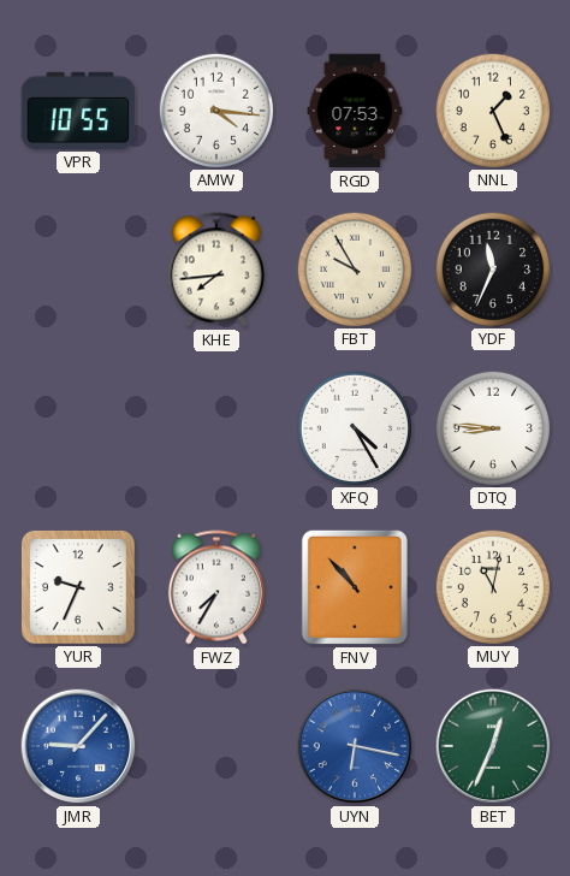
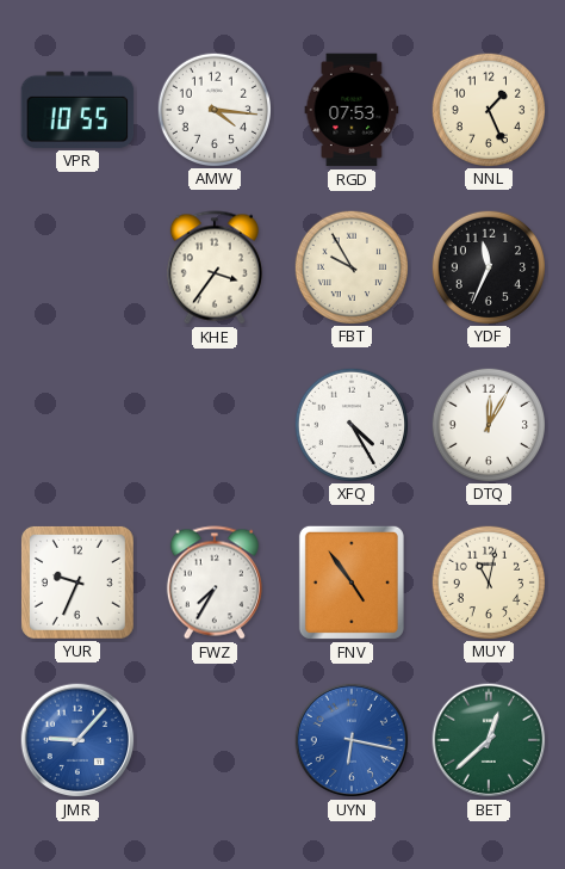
KHE: 7:44 -> 3:36
DTQ: 8:46 -> 12:05
FNV: 10:53 -> 4:54
BET: 12:34 -> 12:38
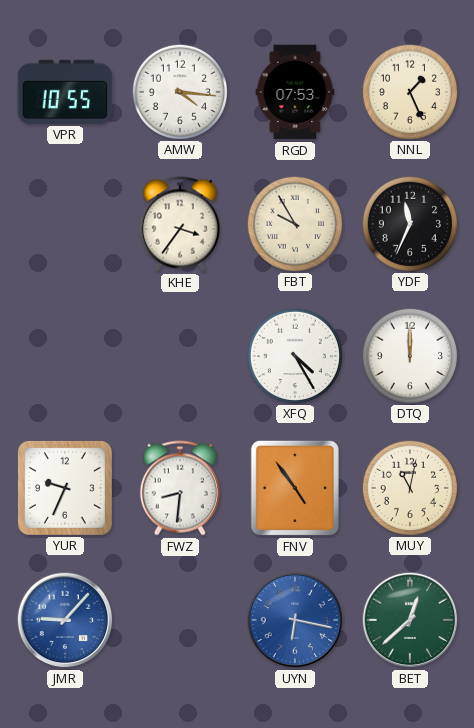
DTQ: 12:05 -> 12:00
FWZ: 7:35 -> 8:31
